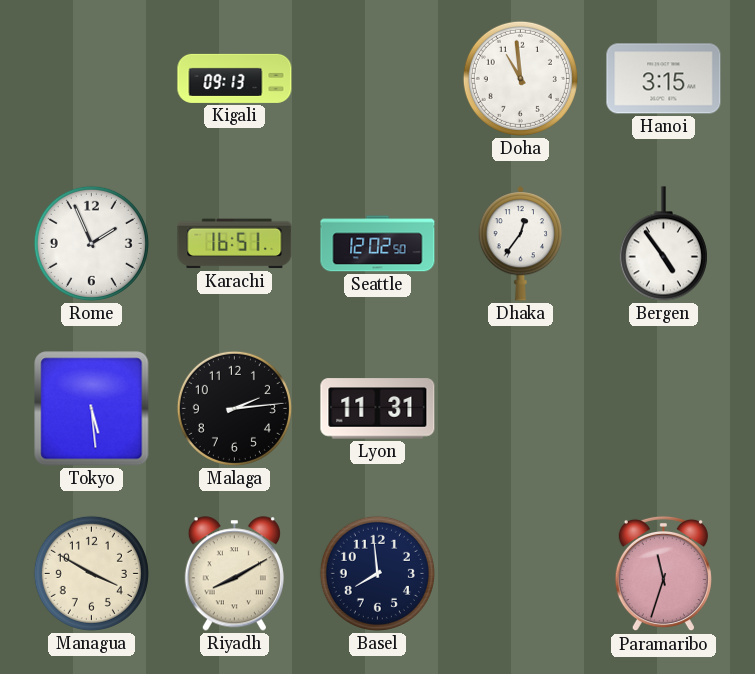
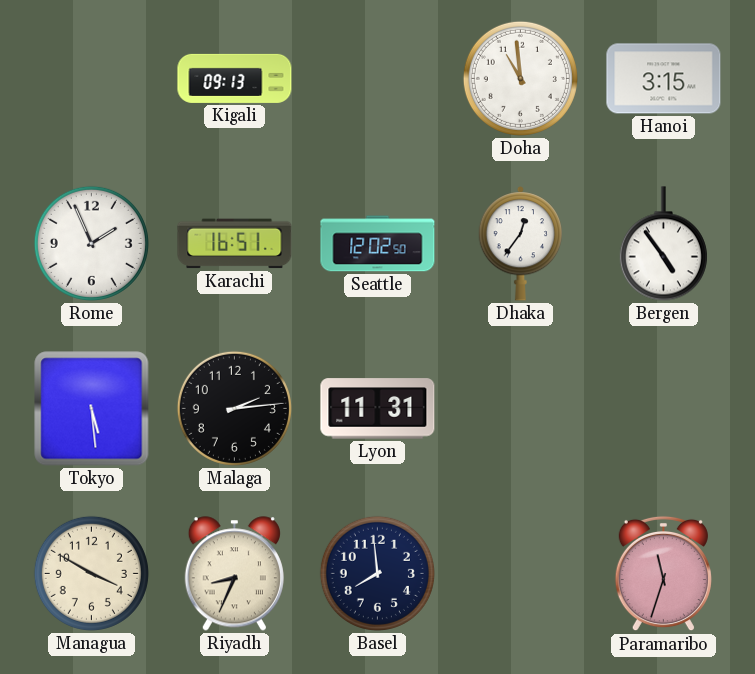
Riyadh: 8:10 -> 8:34
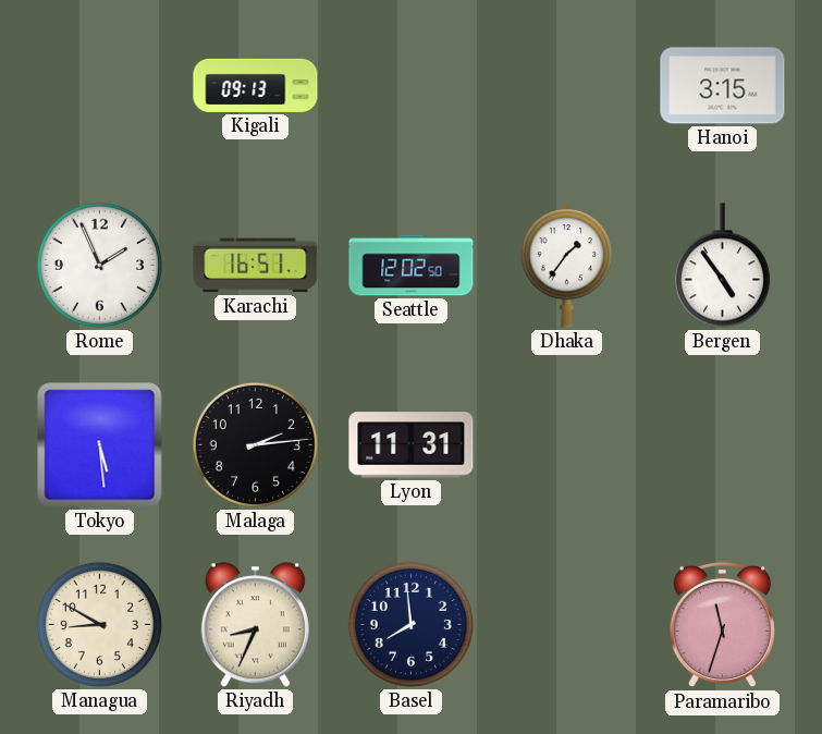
Doha: 10:59 -> none
Dhaka: 12:36 -> 1:36
Managua: 3:50 -> 8:50
